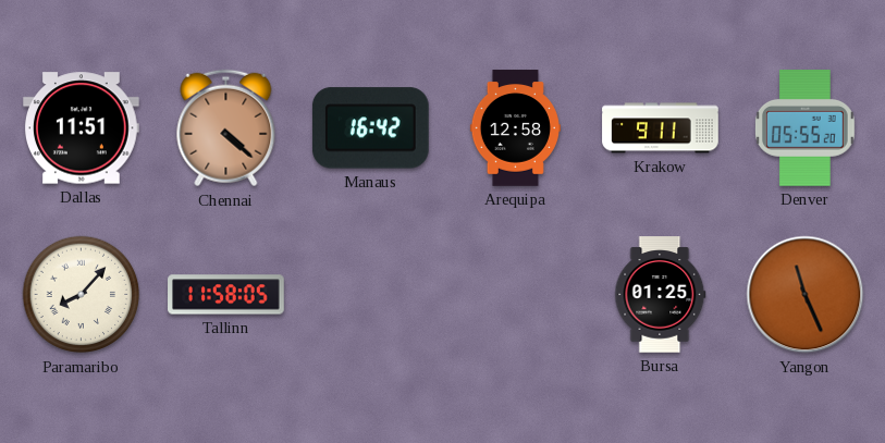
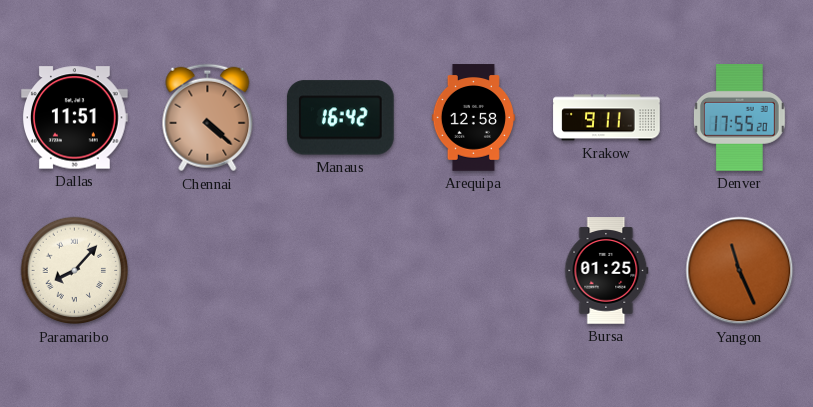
Denver: 05:55 -> 17:55
Tallinn: 11:58 -> none
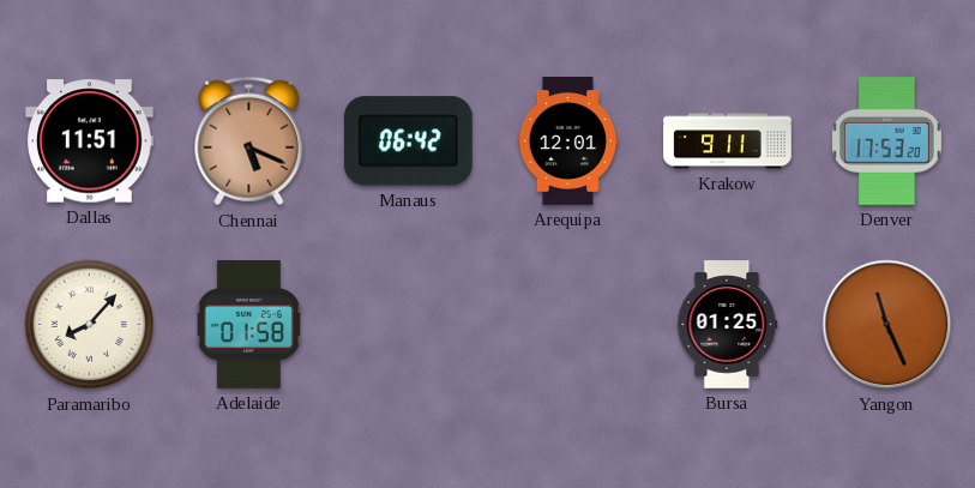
Chennai: 4:22 -> 5:19
Manaus: 16:42 -> 06:42
Arequipa: 12:58 -> 12:01
Denver: 17:55 -> 17:53
Adelaide: none -> 01:58
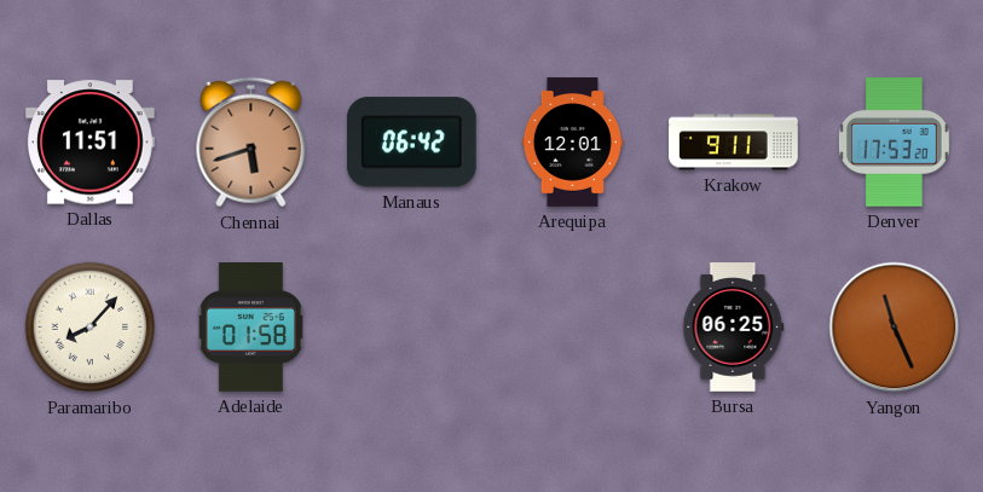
Chennai: 5:19 -> 5:42
Bursa: 01:25 -> 06:25
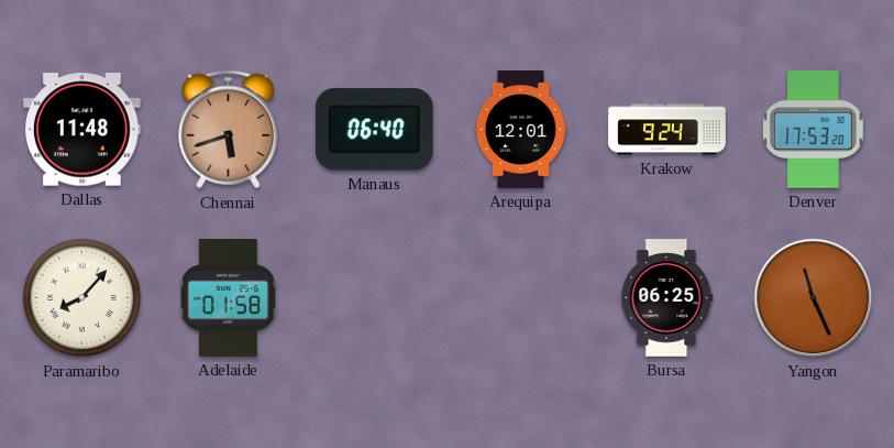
Dallas: 11:51 -> 11:48
Manaus: 06:42 -> 06:40
Krakow: 9:11 -> 9:24
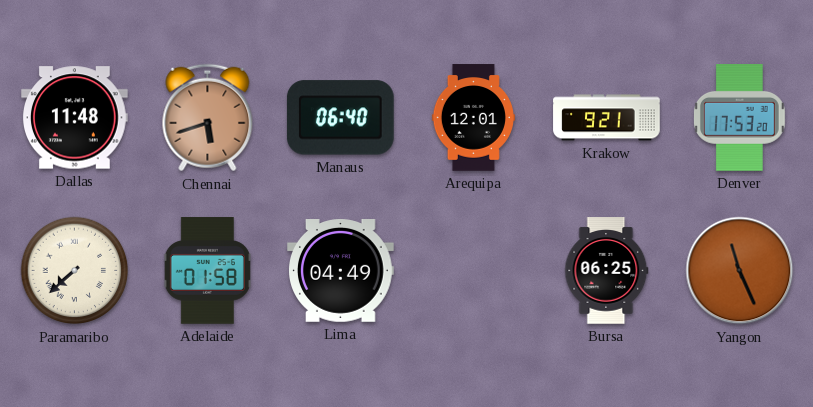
Krakow: 9:24 -> 9:21
Paramaribo: 8:07 -> 7:38
Lima: none -> 04:49
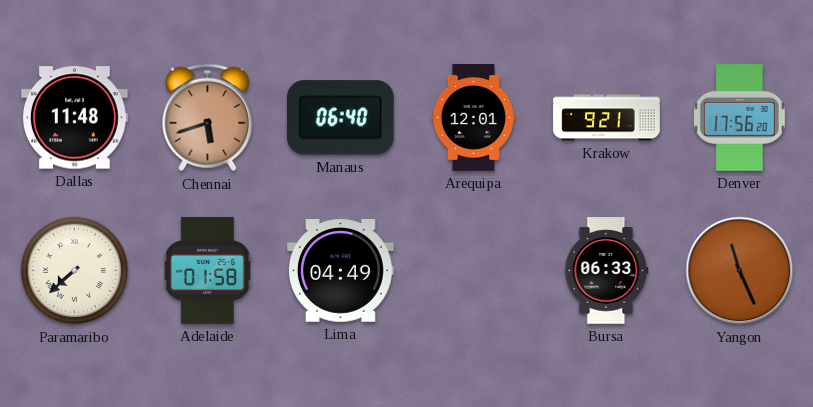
Denver: 17:53 -> 17:56
Bursa: 06:25 -> 06:33
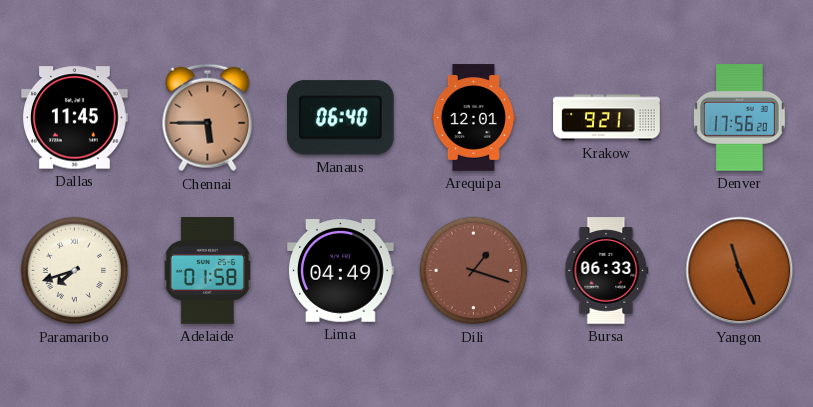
Dallas: 11:48 -> 11:45
Chennai: 5:42 -> 5:45
Paramaribo: 7:38 -> 7:42
Dili: none -> 1:18
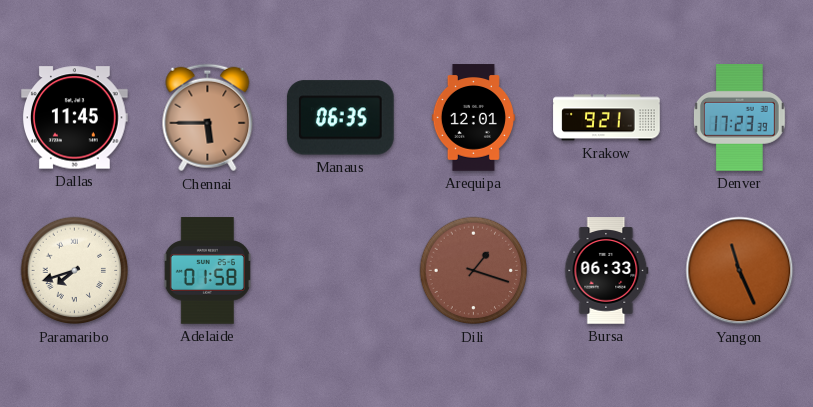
Manaus: 06:40 -> 06:35
Denver: 17:56 -> 17:23
Lima: 04:49 -> none
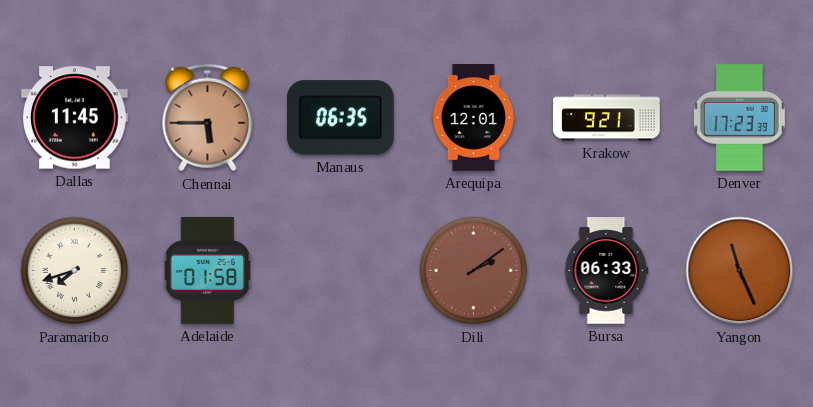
Dili: 1:18 -> 2:09
